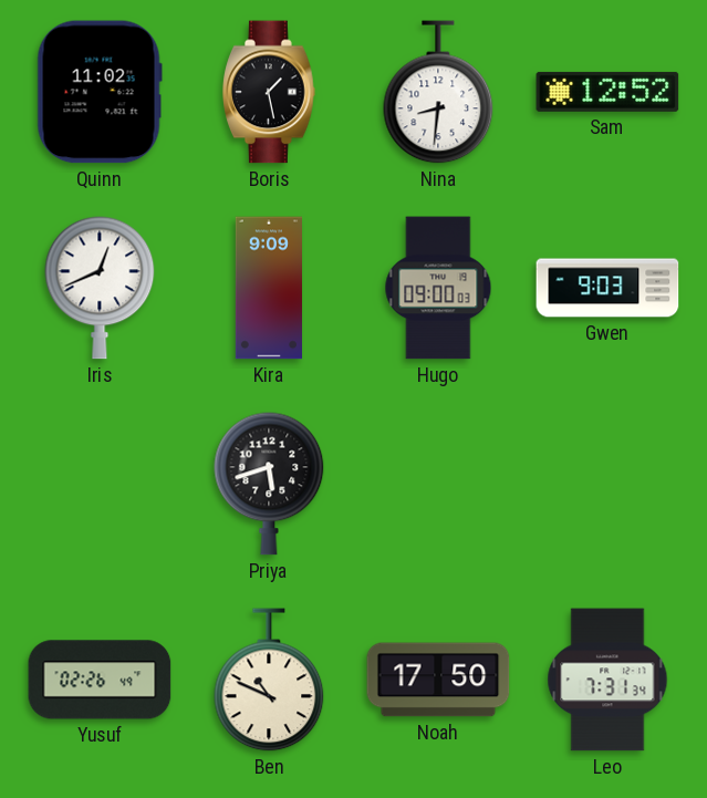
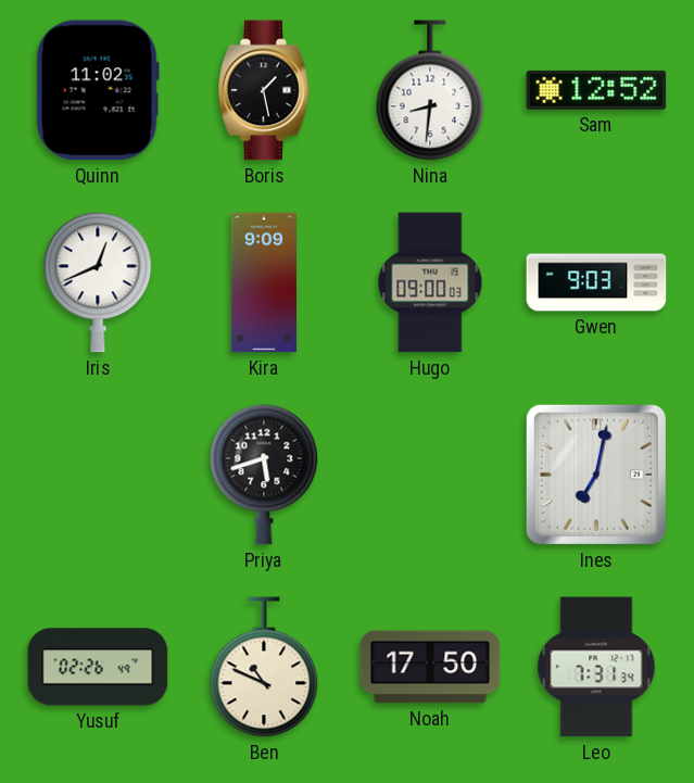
Ines: none -> 7:02
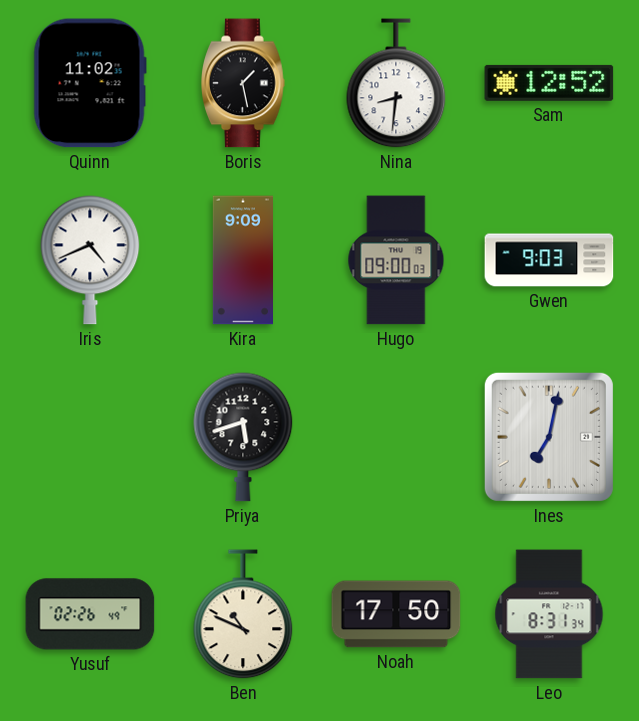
Iris: 12:41 -> 4:41
Leo: 7:31 -> 8:31
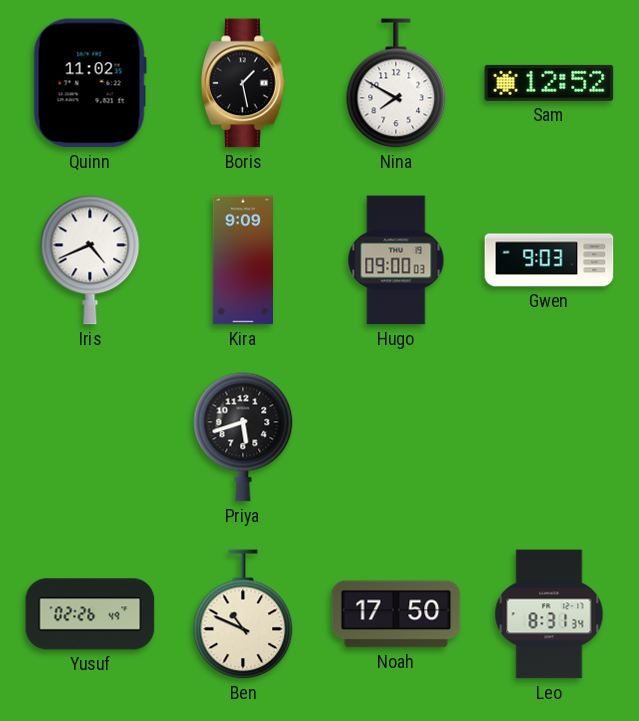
Nina: 8:31 -> 7:50
Ines: 7:02 -> none
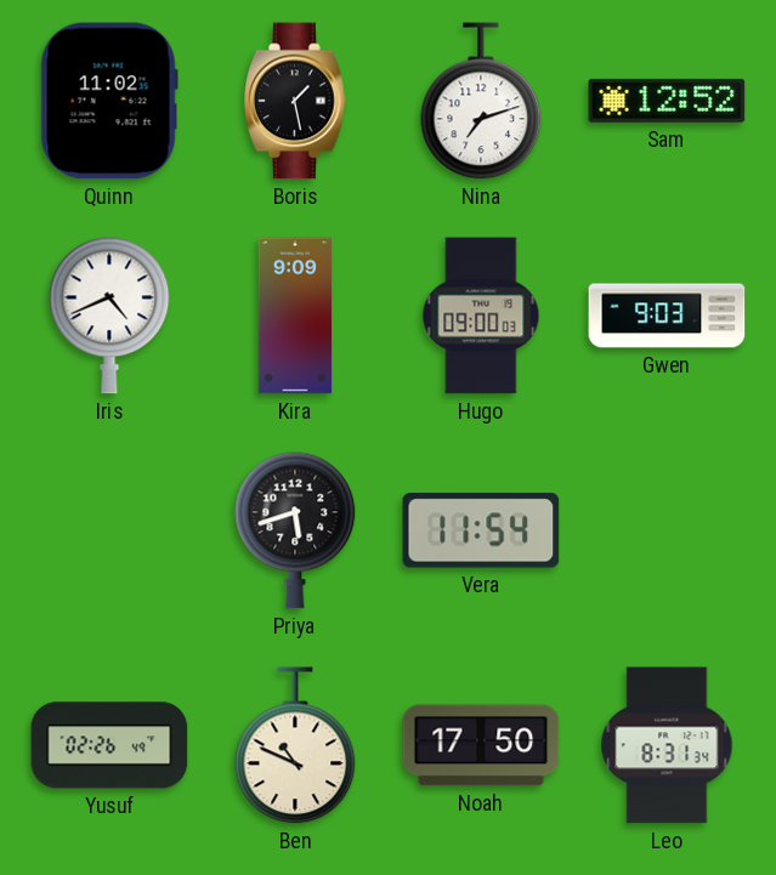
Nina: 7:50 -> 7:12
Vera: none -> 11:54
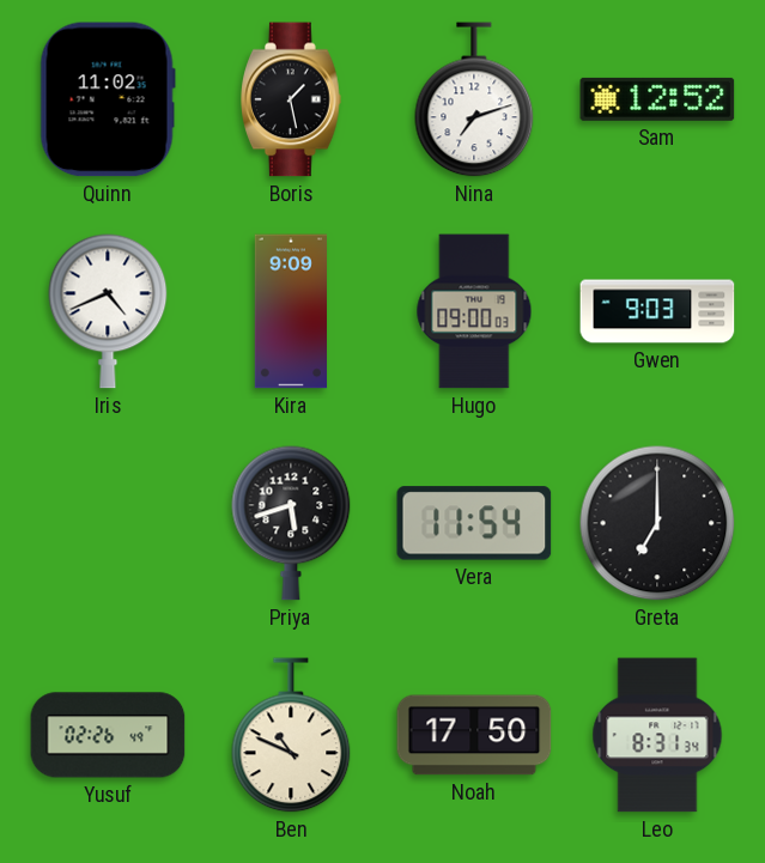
Greta: none -> 7:00
